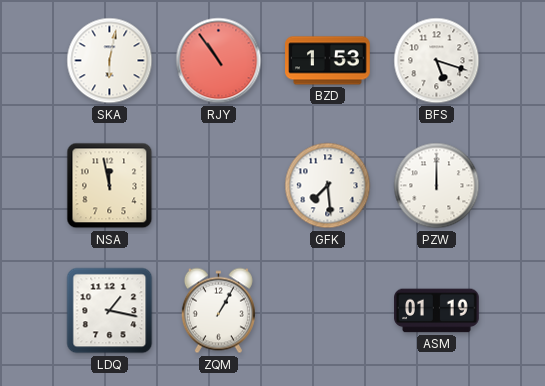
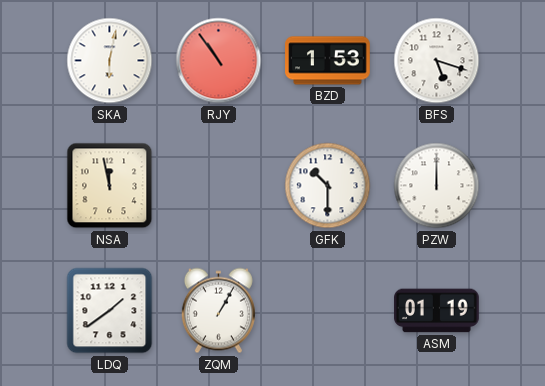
GFK: 7:29 -> 10:30
LDQ: 1:17 -> 1:39
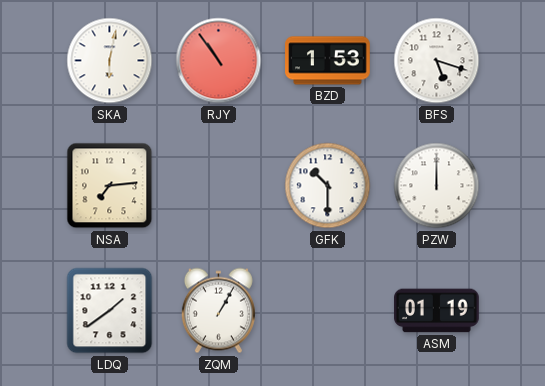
NSA: 11:58 -> 7:14
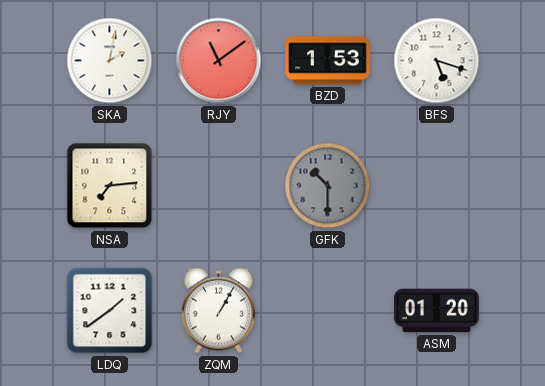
SKA: 6:02 -> 2:02
RJY: 10:54 -> 11:09
GFK dial: white -> grey
PZW: 12:00 -> none
ASM: 01:19 -> 01:20
